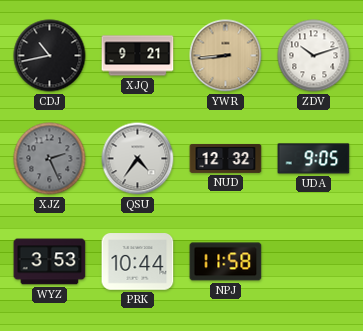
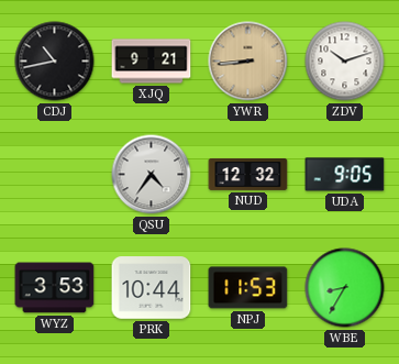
XJZ: 2:26 -> none
NPJ: 11:58 -> 11:53
WBE: none -> 8:35
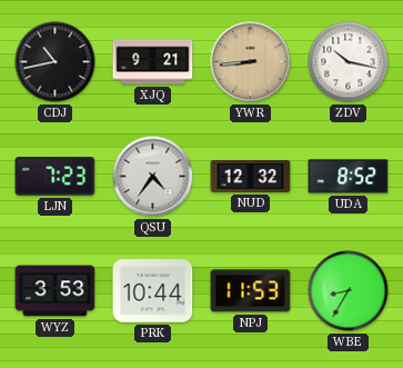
ZDV: 10:12 -> 10:17
LJN: none -> 7:23
UDA: 9:05 -> 8:52
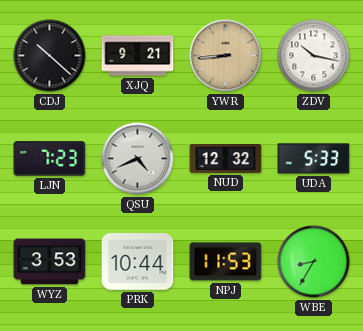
CDJ: 10:43 -> 10:22
QSU: 4:36 -> 4:41
UDA: 8:52 -> 5:33
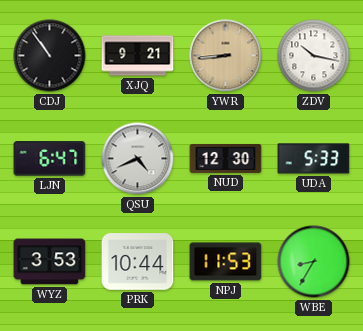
CDJ: 10:22 -> 10:54
LJN: 7:23 -> 6:47
NUD: 12:32 -> 12:30
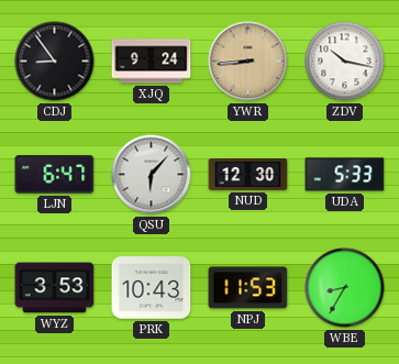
CDJ: 10:54 -> 8:54
XJQ: 9:21 -> 9:24
QSU: 4:41 -> 6:07
PRK: 10:44 -> 10:43
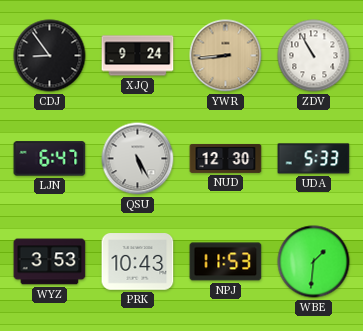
ZDV: 10:17 -> 10:55
QSU: 6:07 -> 5:25
WBE: 8:35 -> 1:31
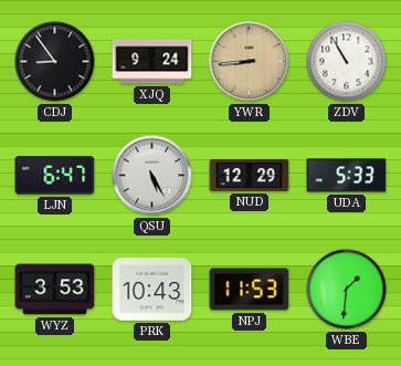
NUD: 12:30 -> 12:29
